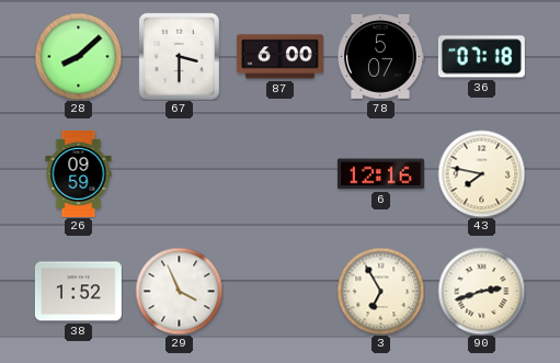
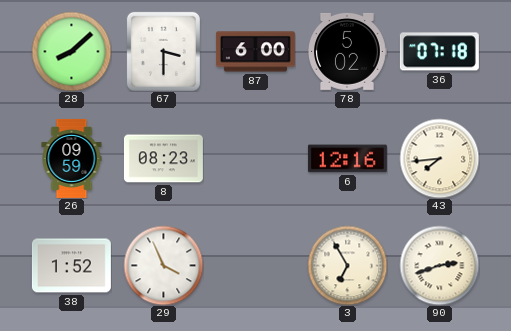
78: 5:07 -> 5:02
8: none -> 08:23
43: 7:47 -> 7:44
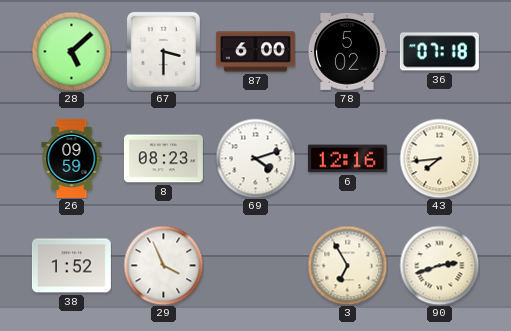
28: 8:08 -> 5:08
69: none -> 4:12
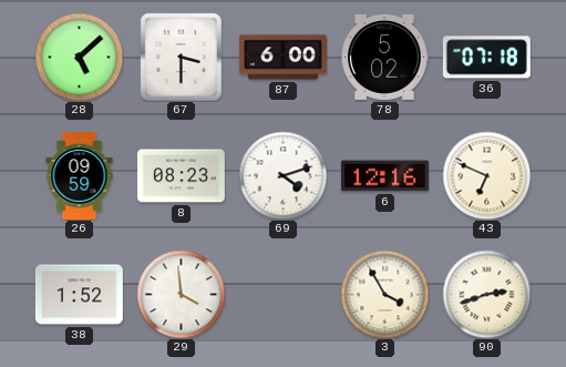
43: 7:44 -> 6:49
29: 3:56 -> 3:59
3: 6:55 -> 3:55
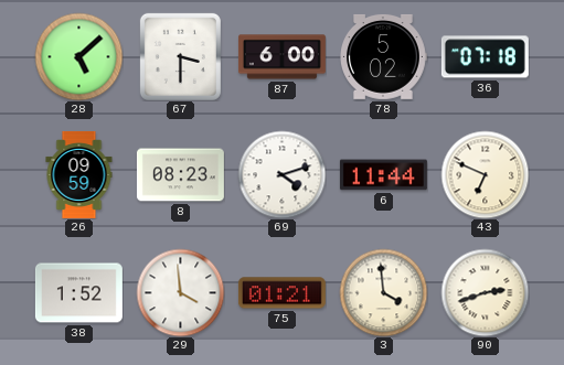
6: 12:16 -> 11:44
75: none -> 01:21
3: 3:55 -> 3:59
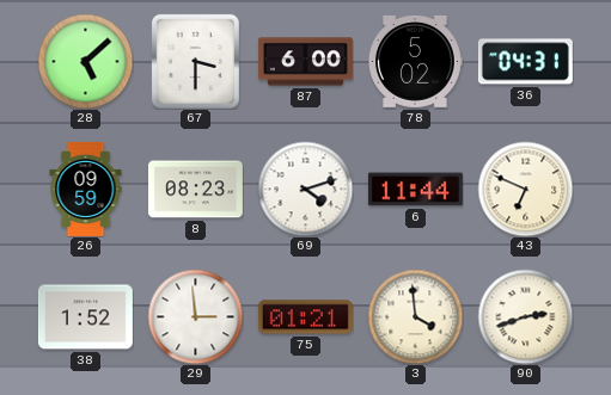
36: 07:18 -> 04:31
29: 3:59 -> 2:59
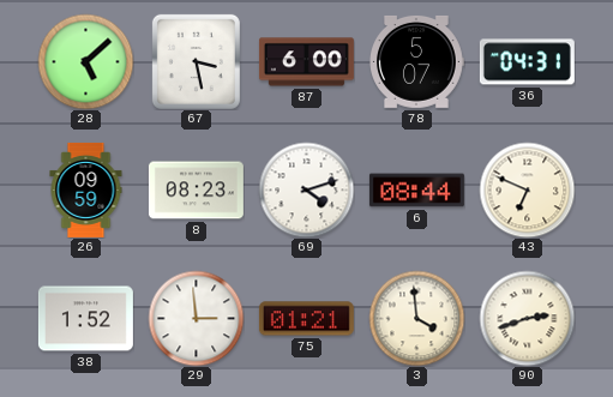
67: 3:30 -> 3:28
78: 5:02 -> 5:07
6: 11:44 -> 08:44
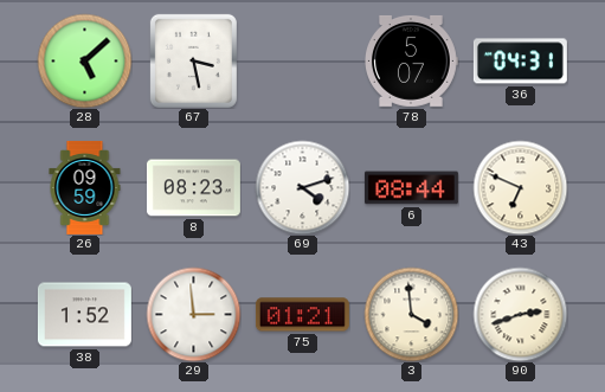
87: 6:00 -> none
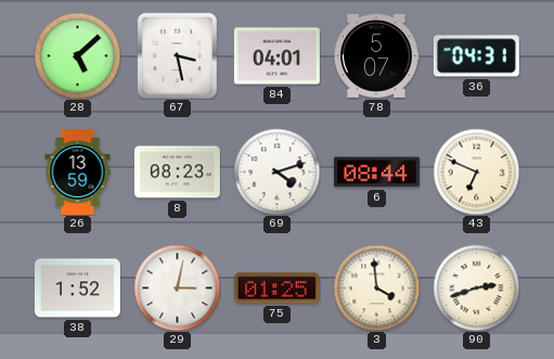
84: none -> 04:01
26: 09:59 -> 13:59
29: 2:59 -> 3:02
75: 01:21 -> 01:25
